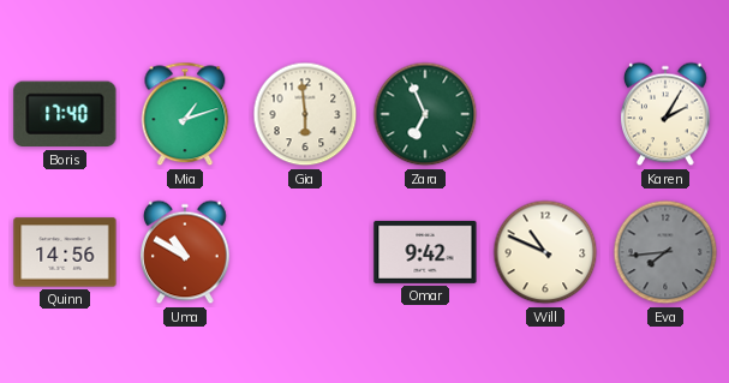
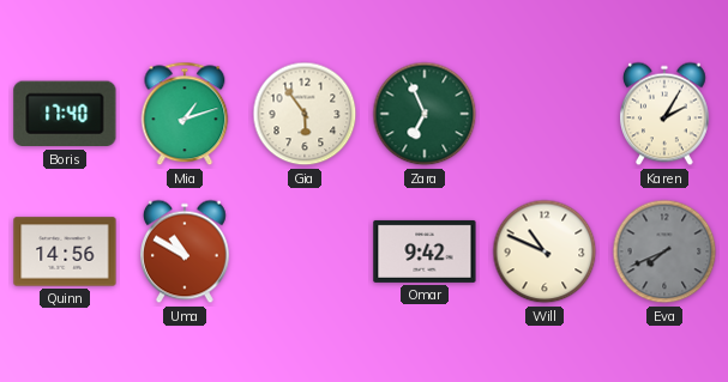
Gia: 5:59 -> 5:54
Eva: 7:44 -> 7:41
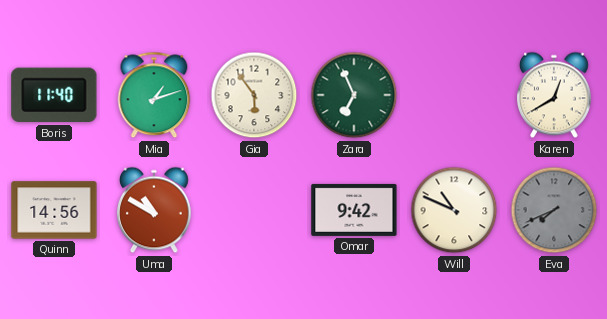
Boris: 17:40 -> 11:40
Karen: 2:05 -> 12:40
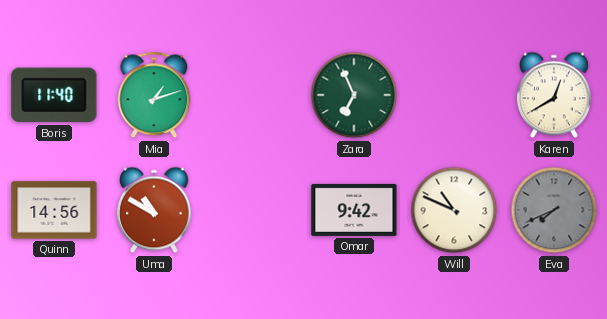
Gia: 5:54 -> none
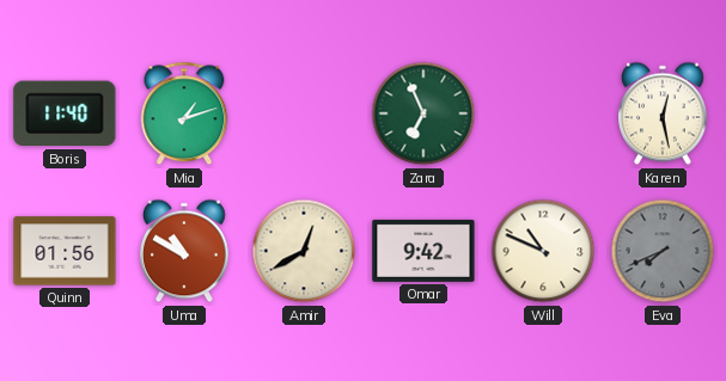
Karen: 12:40 -> 12:28
Quinn: 14:56 -> 01:56
Amir: none -> 12:40
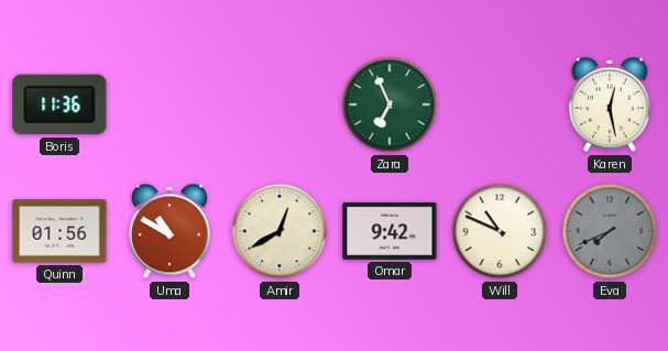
Boris: 11:40 -> 11:36
Mia: 1:12 -> none
